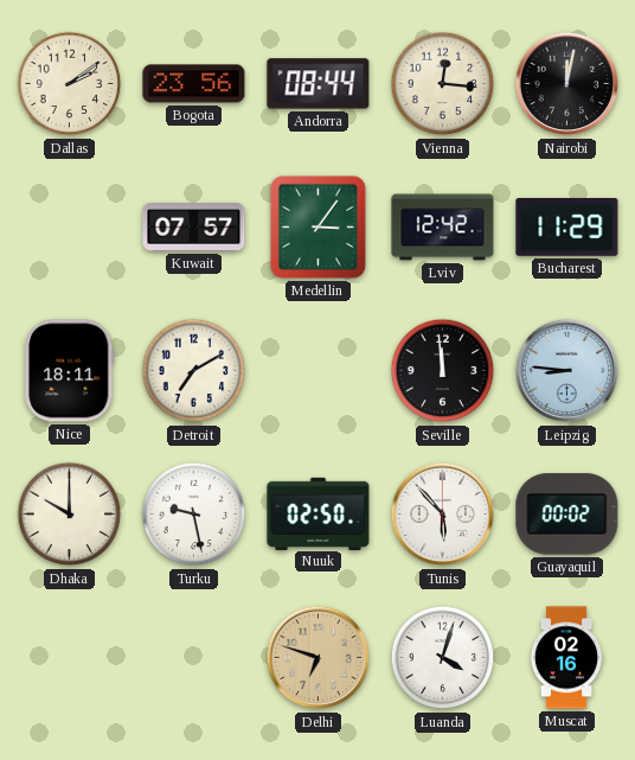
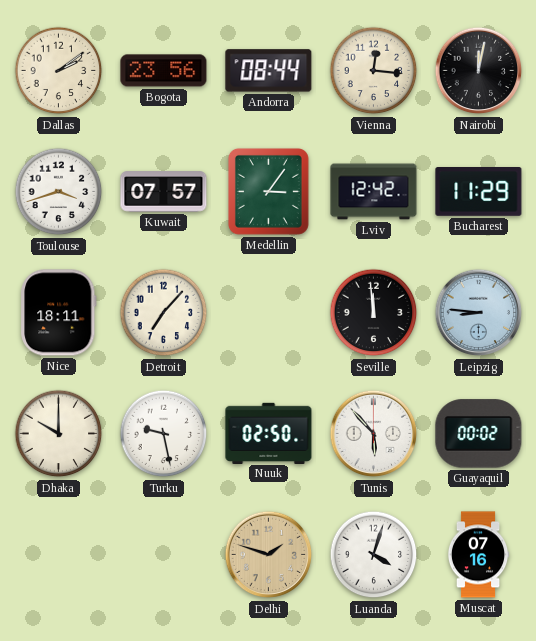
Toulouse: none -> 3:42
Detroit: 7:10 -> 7:07
Delhi: 6:48 -> 1:48
Muscat: 02:16 -> 07:16
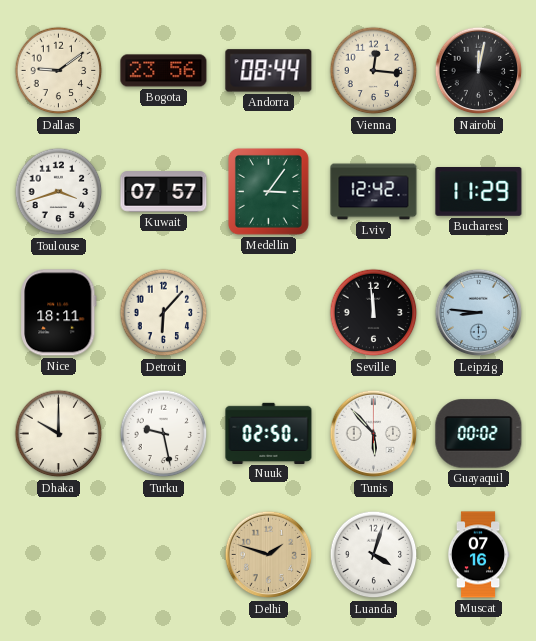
Dallas: 2:09 -> 9:09
Detroit: 7:07 -> 6:07
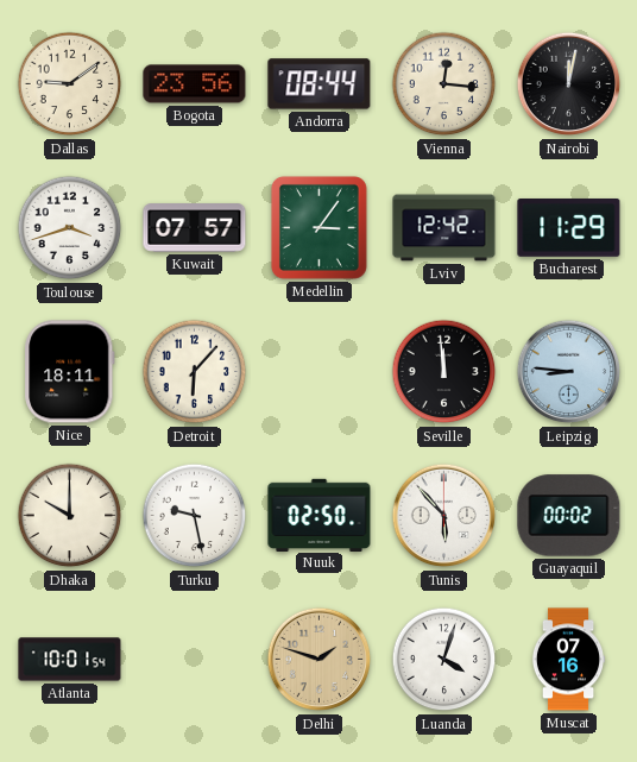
Atlanta: none -> 10:01
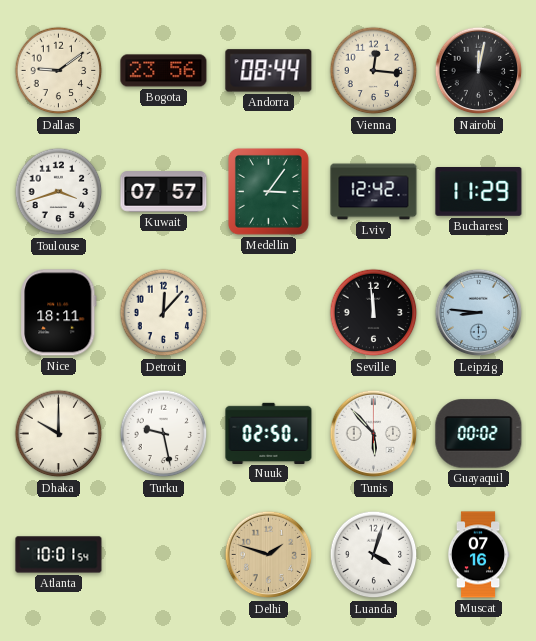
Detroit: 6:07 -> 12:07
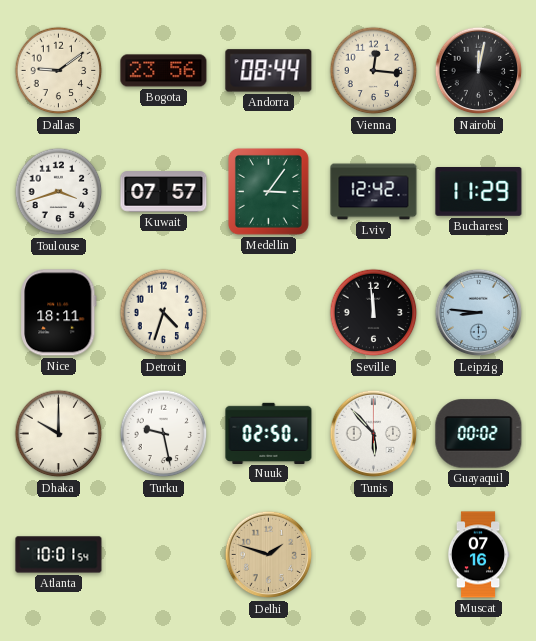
Detroit: 12:07 -> 4:33
Luanda: 4:03 -> none
